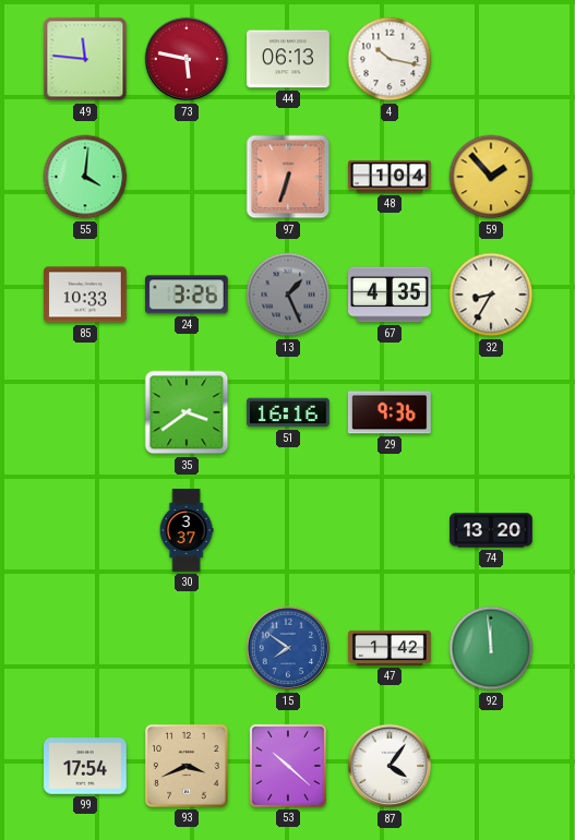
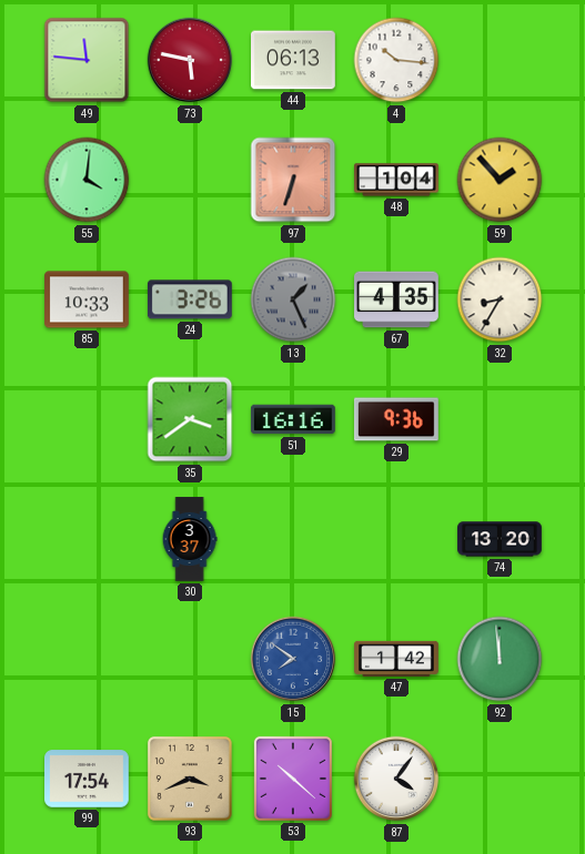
4: 10:17 -> 10:16
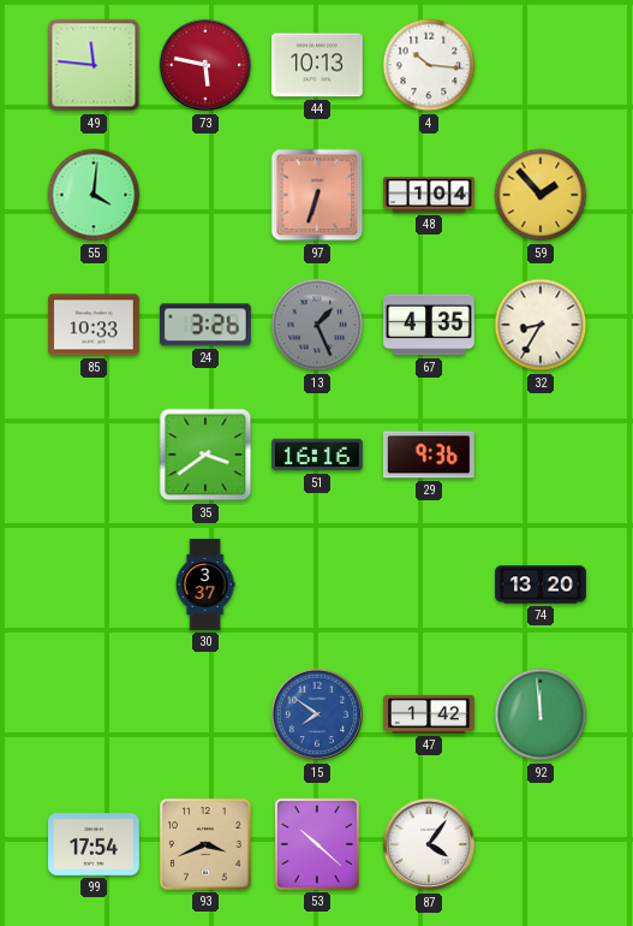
44: 06:13 -> 10:13
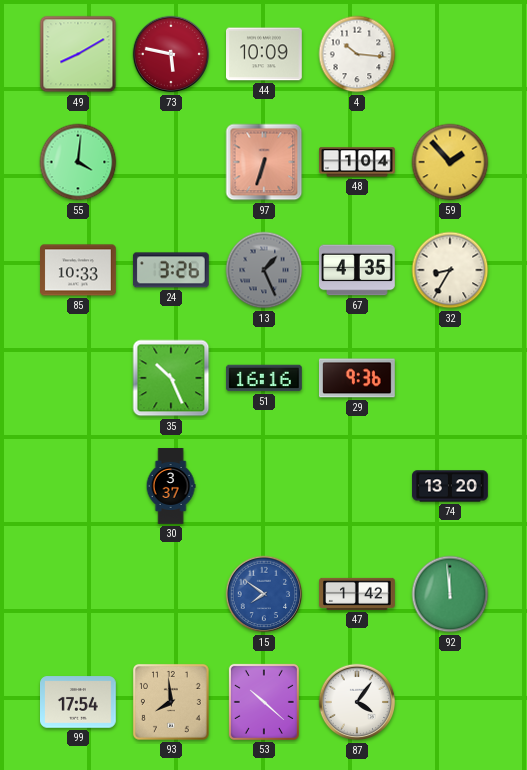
49: 11:46 -> 8:10
44: 10:13 -> 10:09
35: 3:39 -> 10:26
93: 3:41 -> 7:59
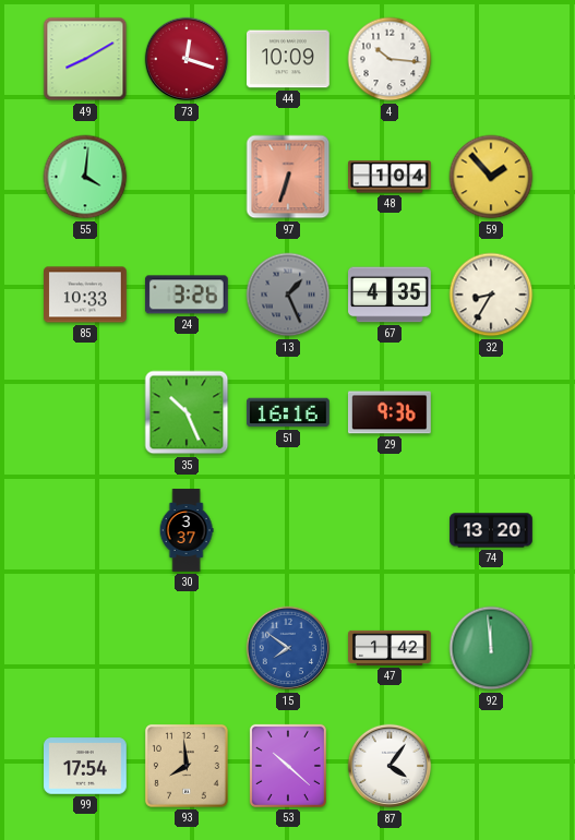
73: 5:47 -> 12:18
